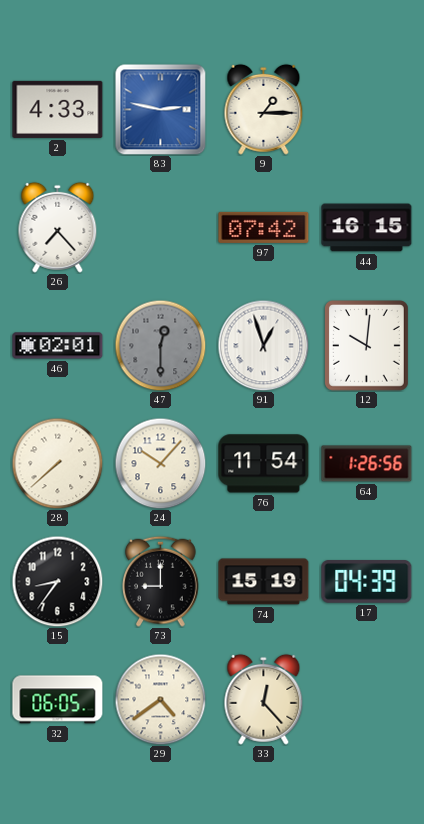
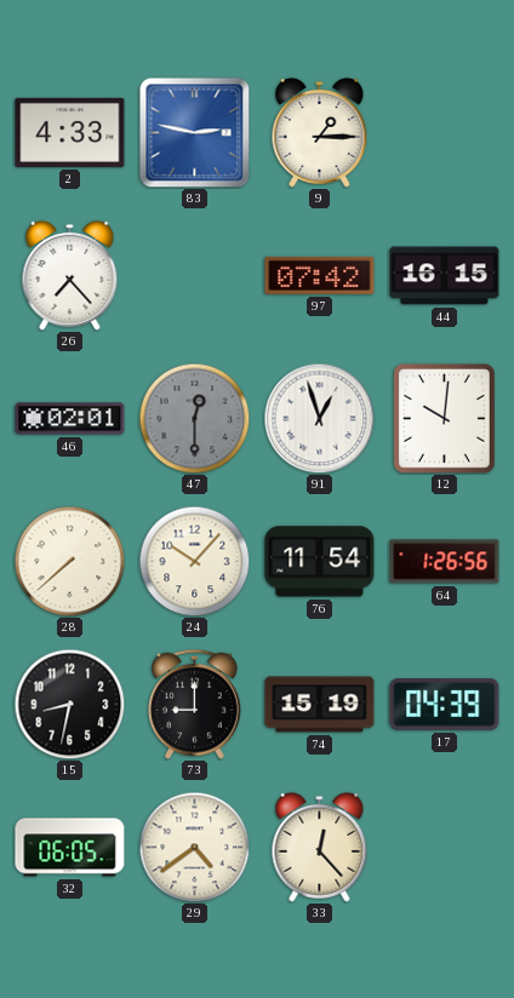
15: 8:36 -> 8:32
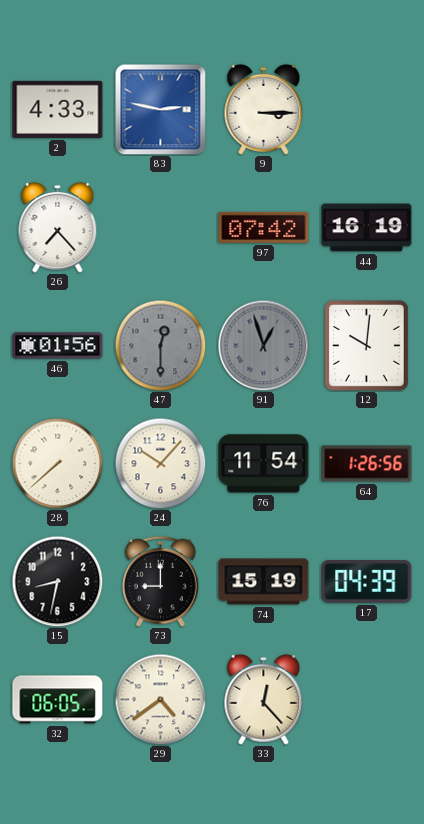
9: 1:15 -> 3:15
44: 16:15 -> 16:19
46: 02:01 -> 01:56
91 dial: white -> grey
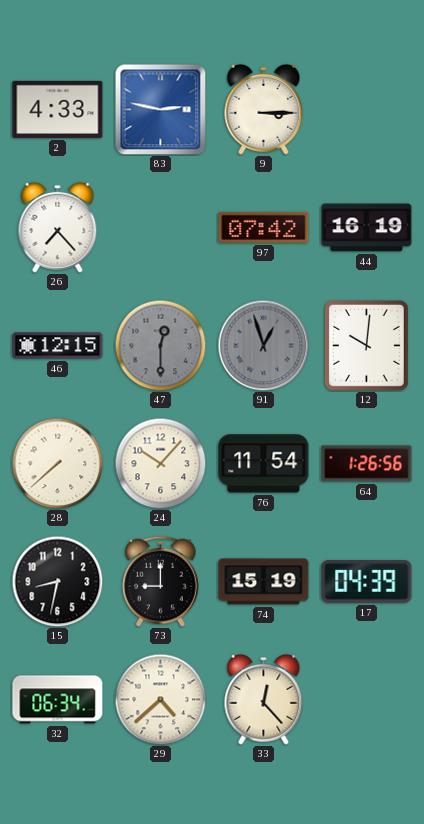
46: 01:56 -> 12:15
32: 06:05 -> 06:34
29: 4:39 -> 4:38
